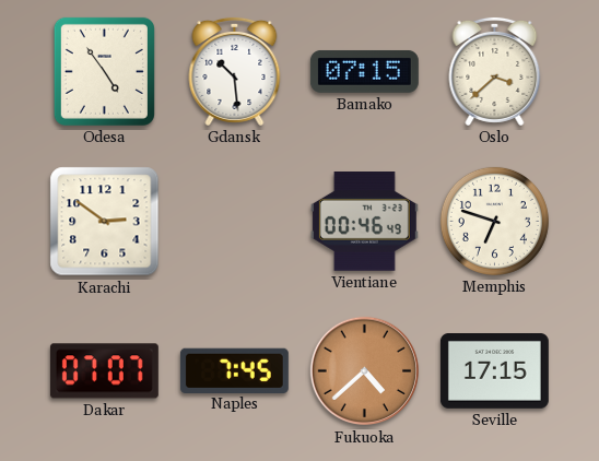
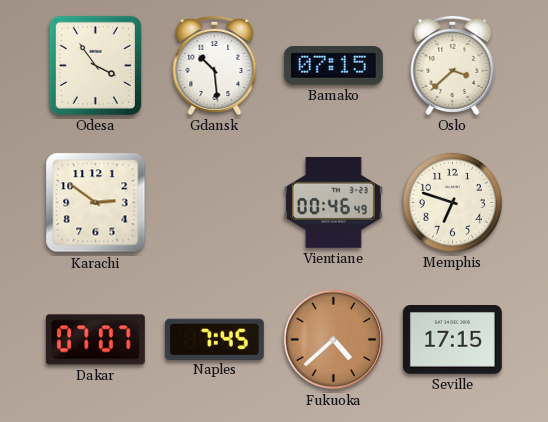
Odesa: 4:54 -> 3:54
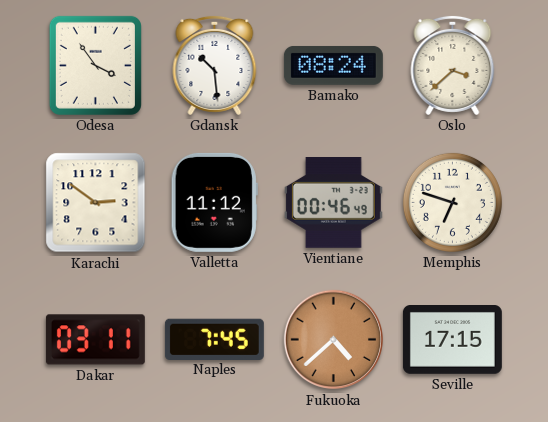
Bamako: 07:15 -> 08:24
Valletta: none -> 11:12
Dakar: 07:07 -> 03:11
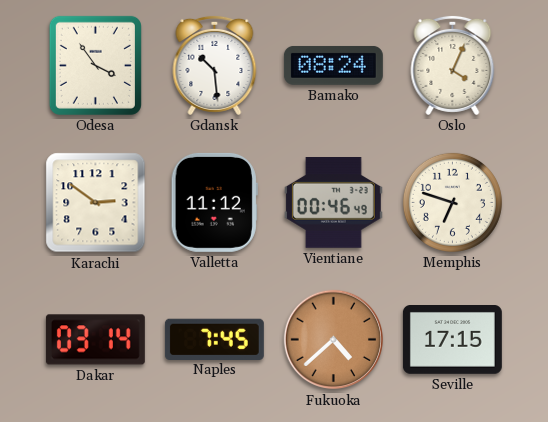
Oslo: 3:38 -> 4:04
Dakar: 03:11 -> 03:14
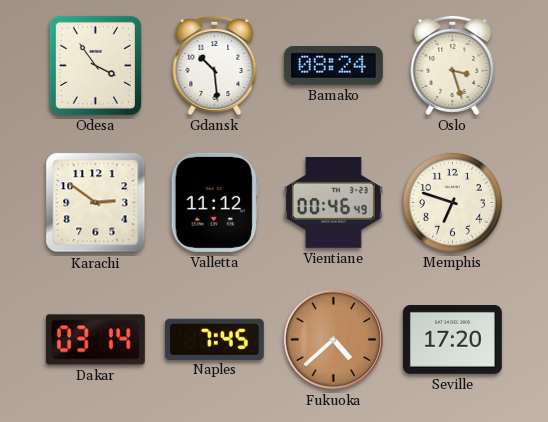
Oslo: 4:04 -> 3:27
Seville: 17:15 -> 17:20
